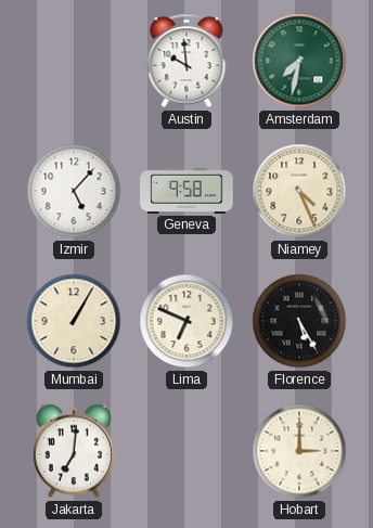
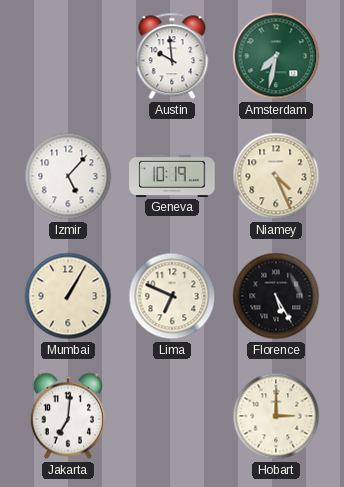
Geneva: 9:58 -> 10:19
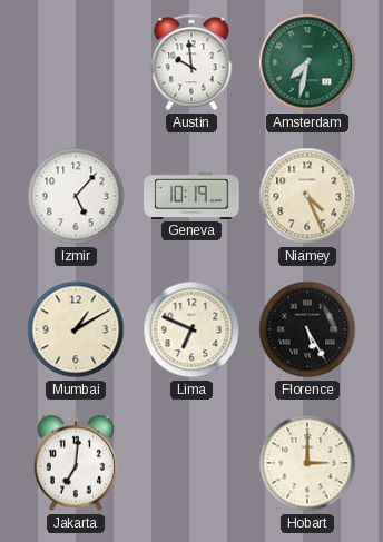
Mumbai: 1:05 -> 1:10
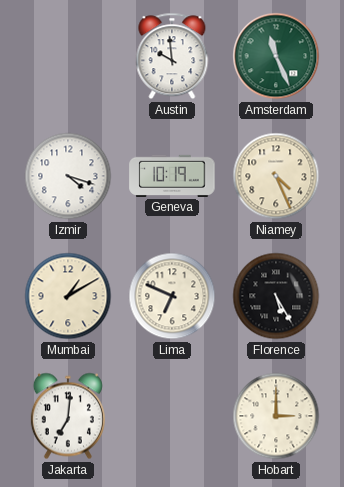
Amsterdam: 7:32 -> 11:26
Izmir: 5:07 -> 4:18
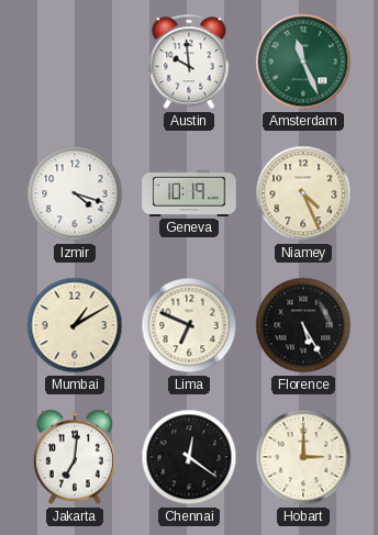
Chennai: none -> 12:21
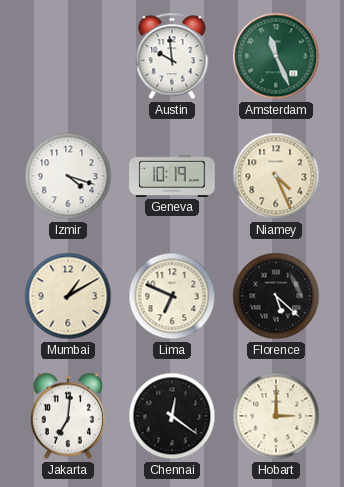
Florence: 5:25 -> 5:22
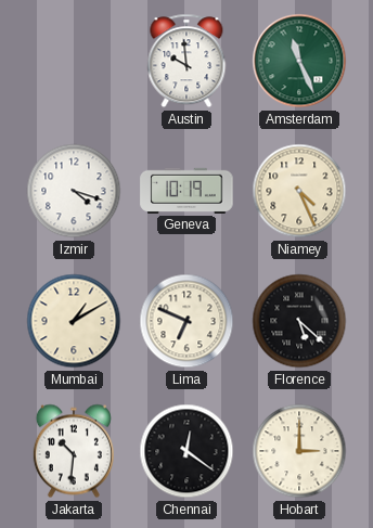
Jakarta: 7:01 -> 10:31
